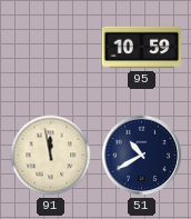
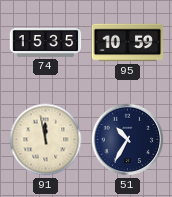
74: none -> 15:35
51: 10:40 -> 10:35
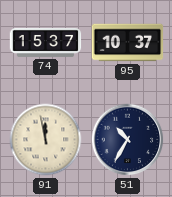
74: 15:35 -> 15:37
95: 10:59 -> 10:37
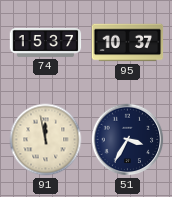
51: 10:35 -> 3:35
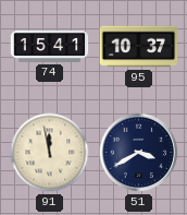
74: 15:37 -> 15:41
51: 3:35 -> 3:40
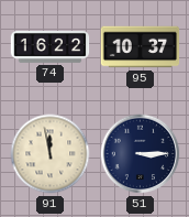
74: 15:41 -> 16:22
51: 3:40 -> 3:15
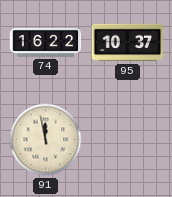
51: 3:15 -> none
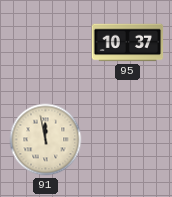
74: 16:22 -> none
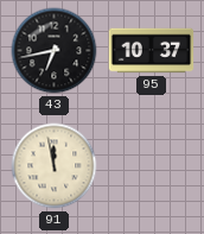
43: none -> 6:43
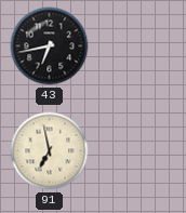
95: 10:37 -> none
91: 11:58 -> 6:58
